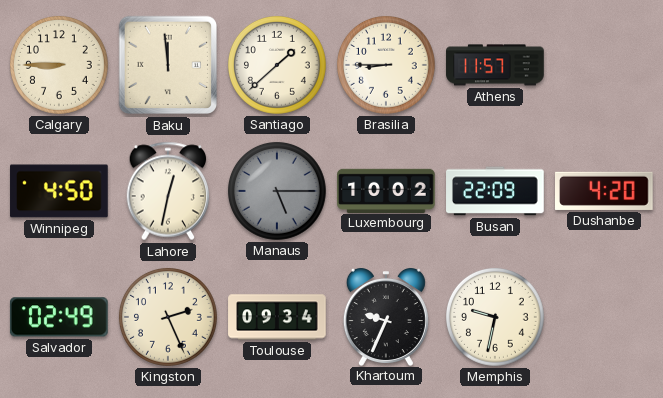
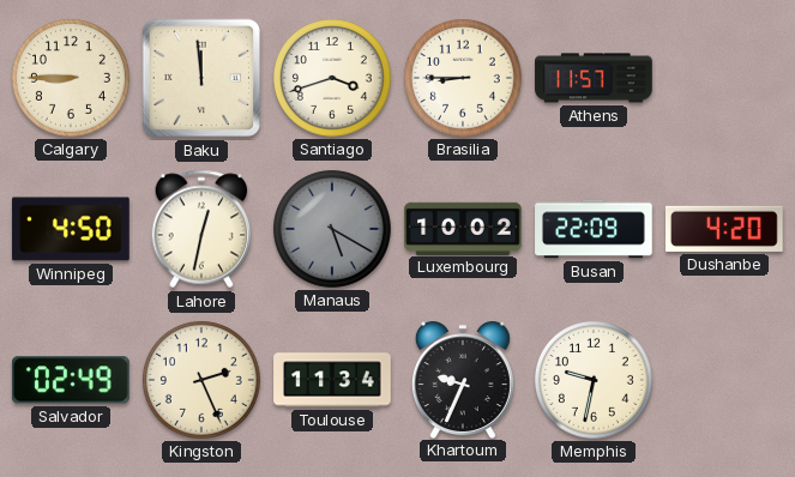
Santiago: 1:38 -> 3:42
Manaus: 5:15 -> 5:20
Toulouse: 09:34 -> 11:34
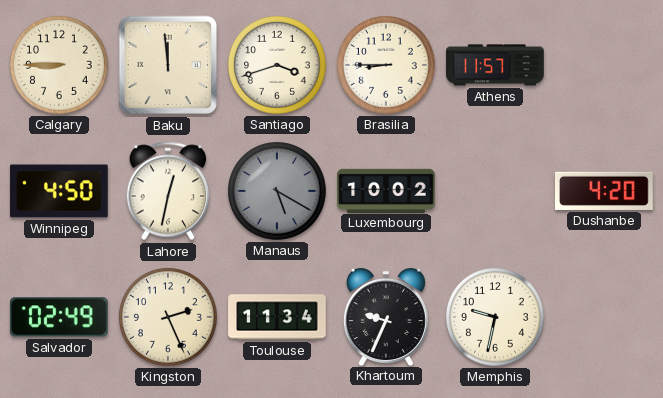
Busan: 22:09 -> none
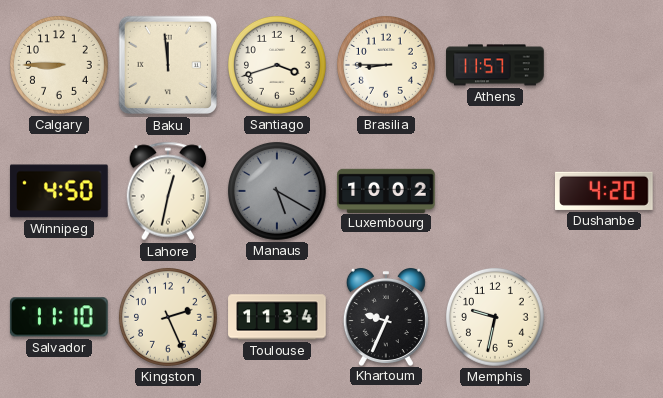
Salvador: 02:49 -> 11:10
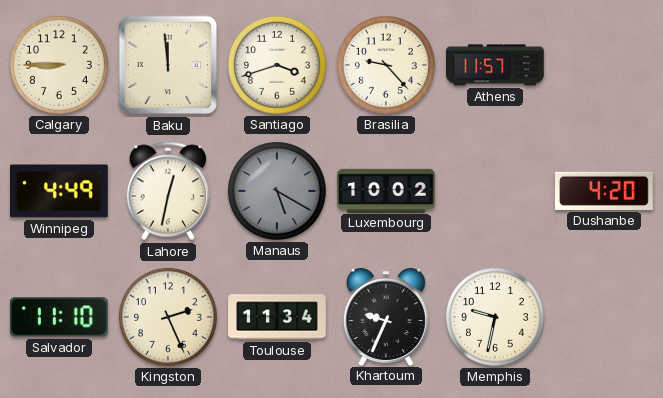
Brasilia: 8:45 -> 9:23
Winnipeg: 4:50 -> 4:49
